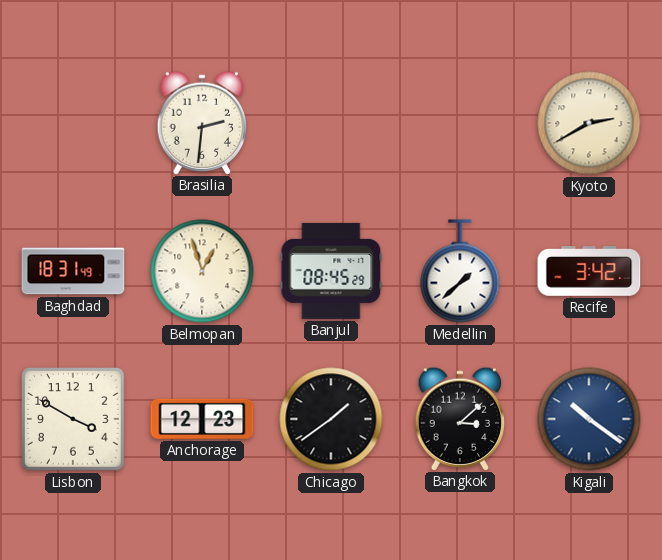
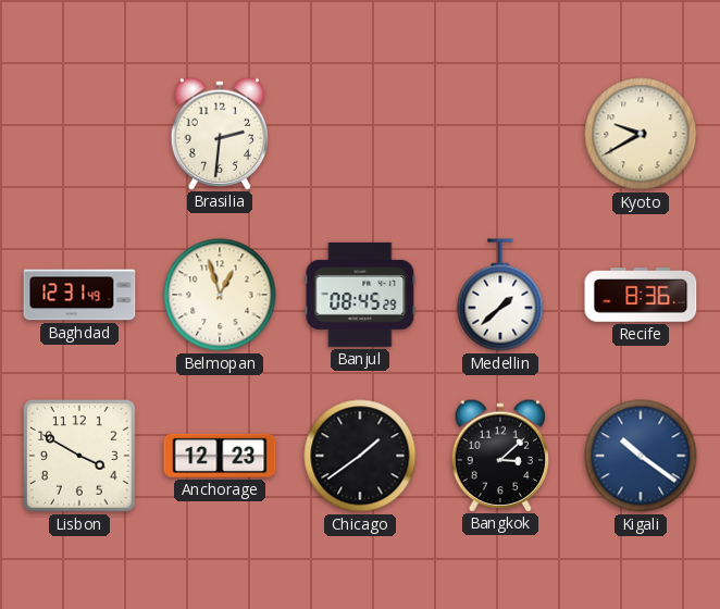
Kyoto: 2:40 -> 9:40
Baghdad: 18:31 -> 12:31
Recife: 3:42 -> 8:36
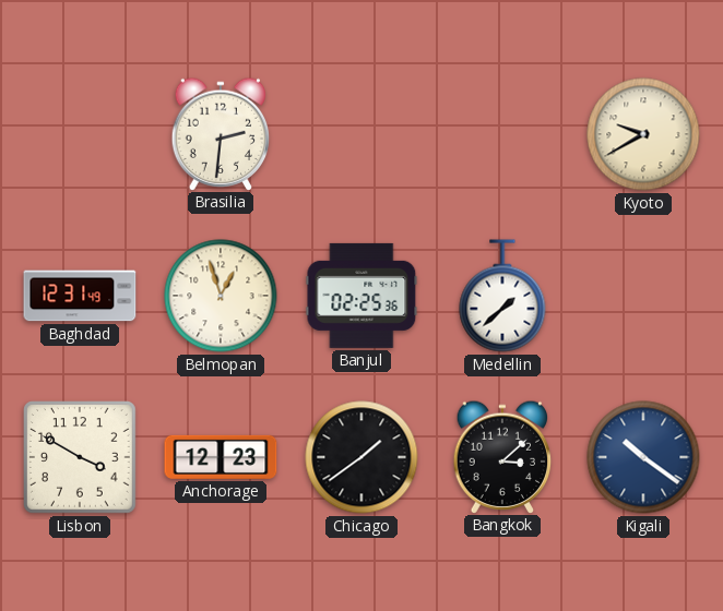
Banjul: 08:45 -> 02:25
Recife: 8:36 -> none
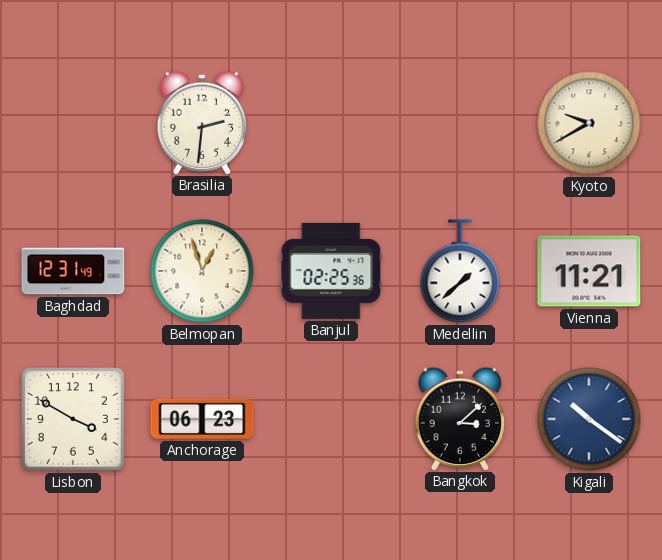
Vienna: none -> 11:21
Anchorage: 12:23 -> 06:23
Chicago: 1:39 -> none
